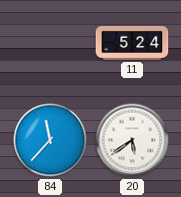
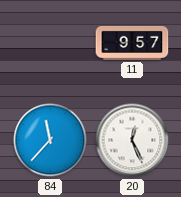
11: 5:24 -> 9:57
20: 5:39 -> 12:26
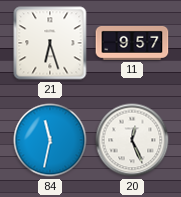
21: none -> 6:27
84: 11:37 -> 11:32
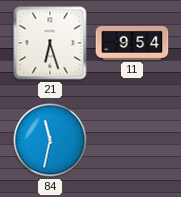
11: 9:57 -> 9:54
20: 12:26 -> none
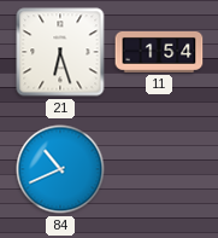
11: 9:54 -> 1:54
84: 11:32 -> 10:41
